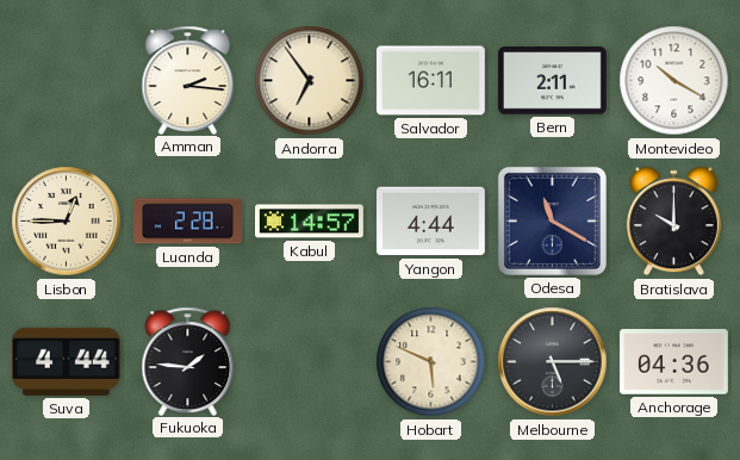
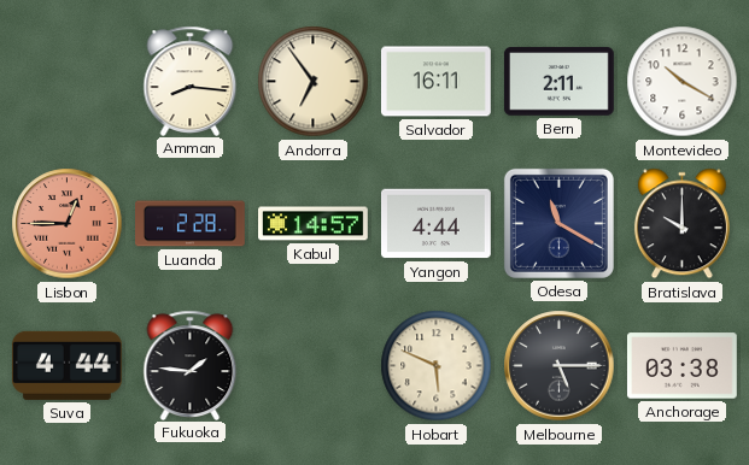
Amman: 2:16 -> 8:16
Lisbon dial: cream -> salmon
Anchorage: 04:36 -> 03:38
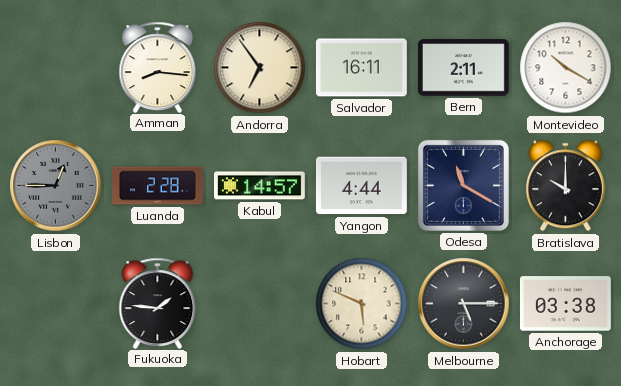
Lisbon dial: salmon -> grey
Suva: 4:44 -> none
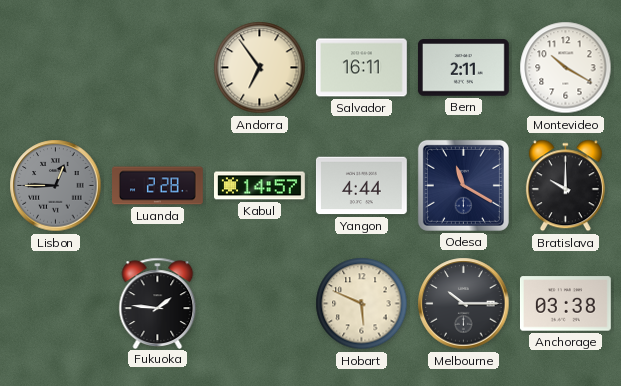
Amman: 8:16 -> none
Melbourne: 5:15 -> 10:15
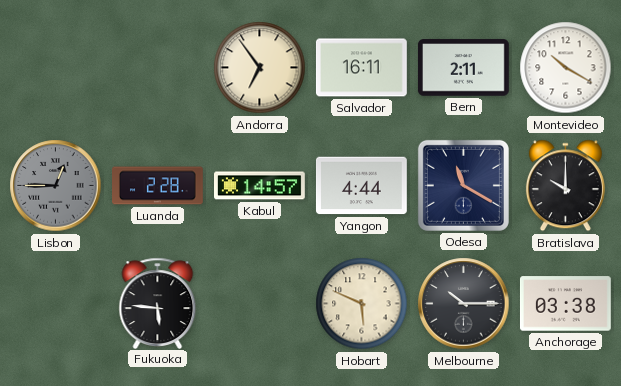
Fukuoka: 1:46 -> 5:46
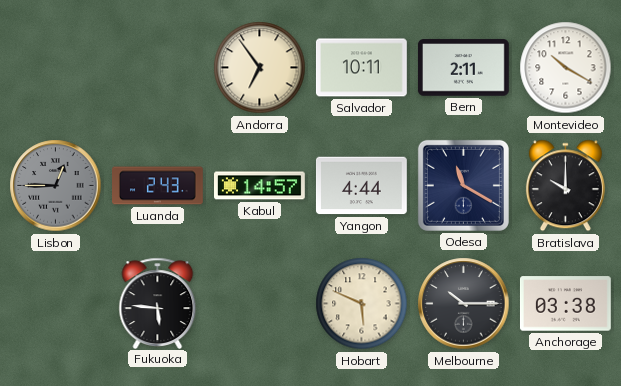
Salvador: 16:11 -> 10:11
Luanda: 2:28 -> 2:43
